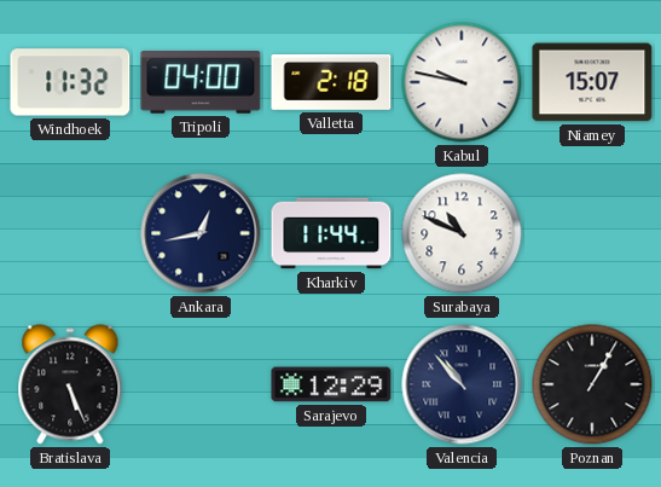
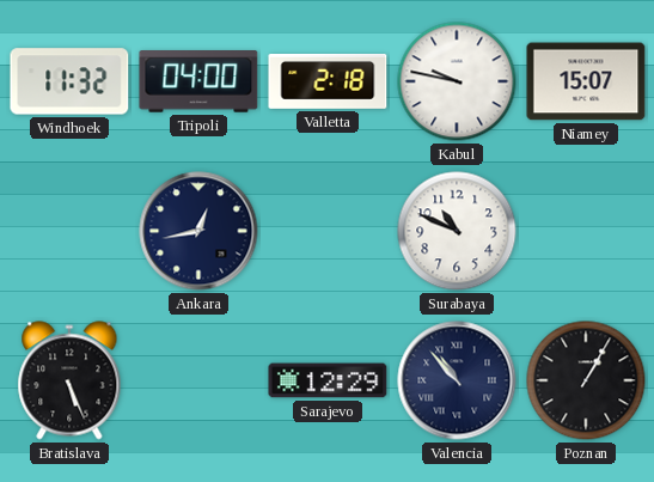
Kharkiv: 11:44 -> none
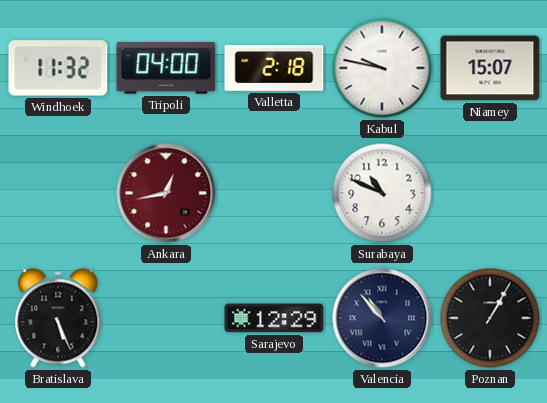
Ankara dial: navy -> burgundy
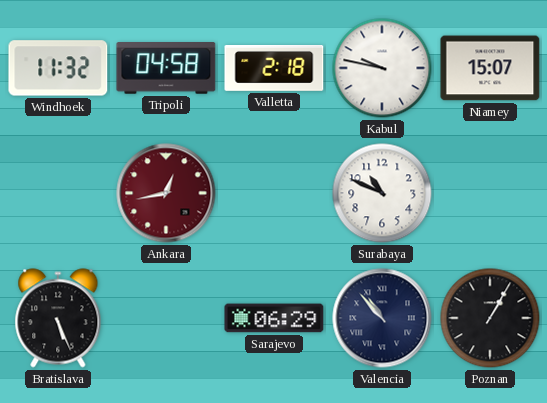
Tripoli: 04:00 -> 04:58
Sarajevo: 12:29 -> 06:29
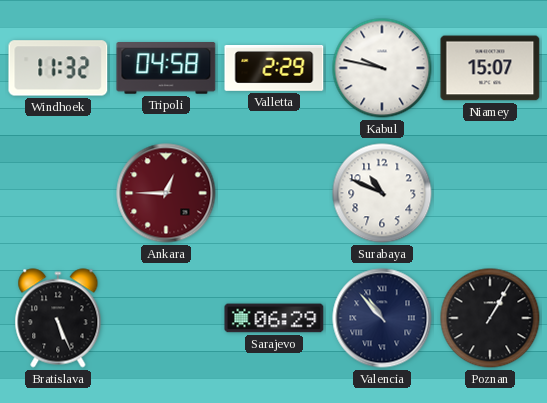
Valletta: 2:18 -> 2:29
Ankara: 12:43 -> 12:45
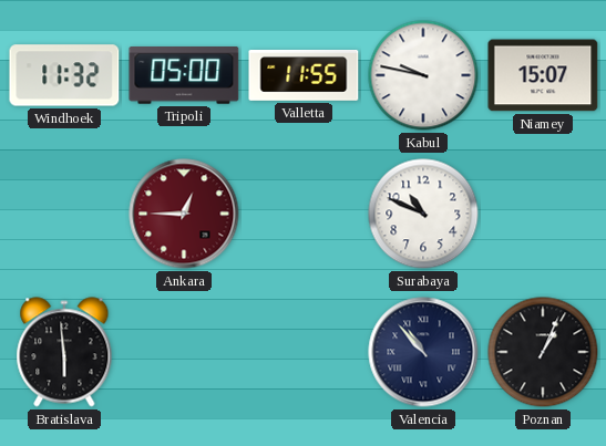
Tripoli: 04:58 -> 05:00
Valletta: 2:29 -> 11:55
Bratislava: 5:26 -> 5:59
Sarajevo: 06:29 -> none
Poznan: 1:05 -> 1:04
